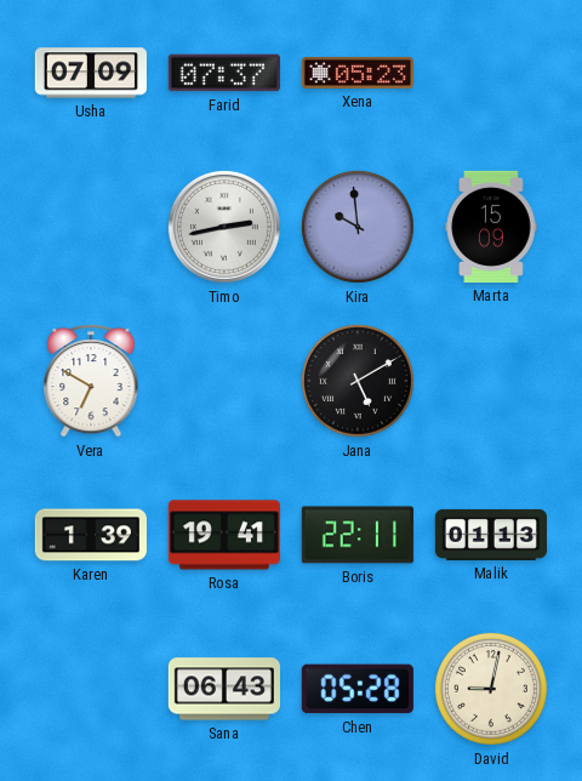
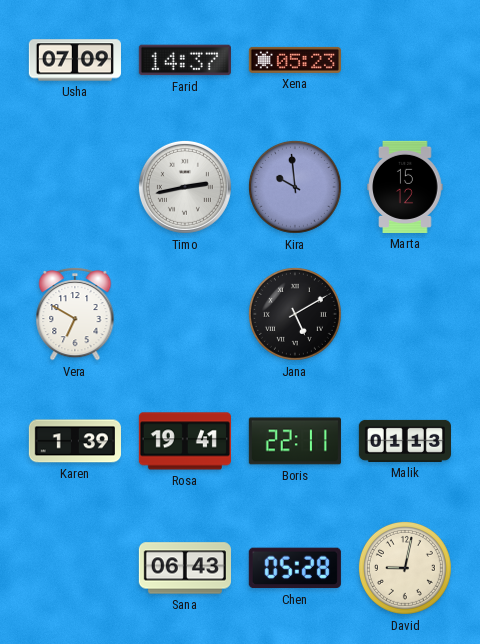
Farid: 07:37 -> 14:37
Marta: 15:09 -> 15:12
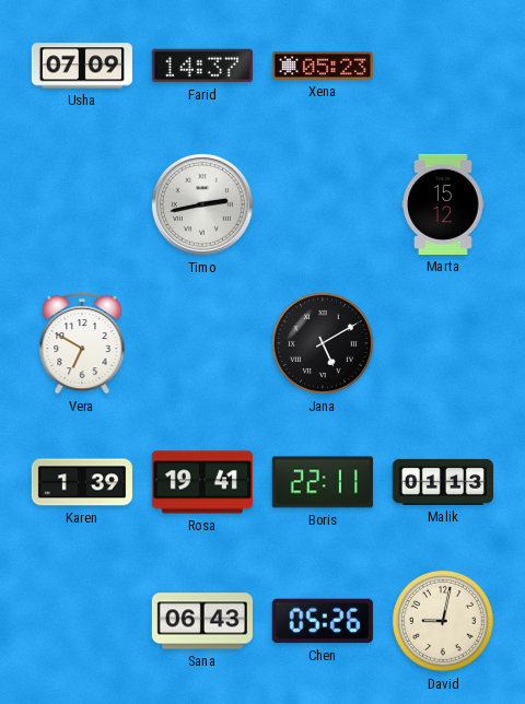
Kira: 9:59 -> none
Chen: 05:28 -> 05:26
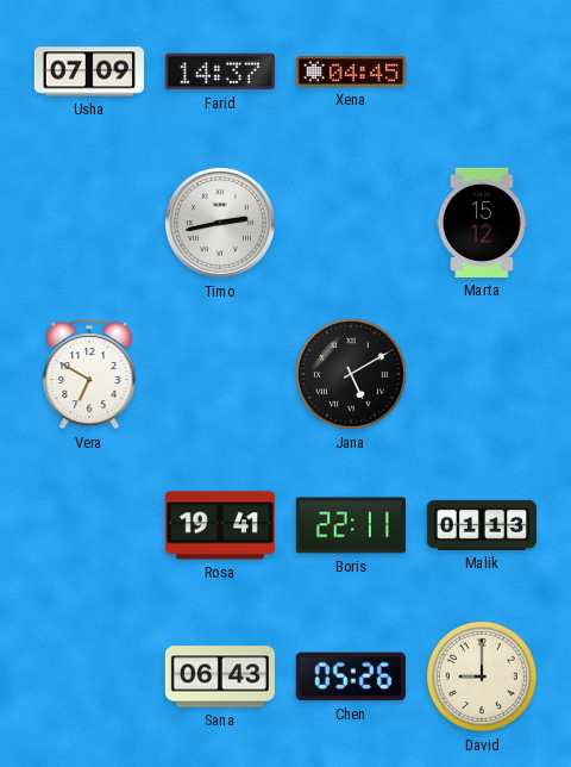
Xena: 05:23 -> 04:45
Karen: 1:39 -> none
David: 9:02 -> 9:00
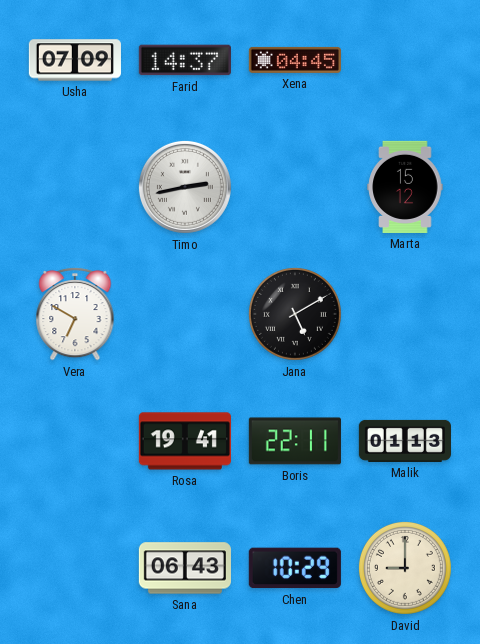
Chen: 05:26 -> 10:29
